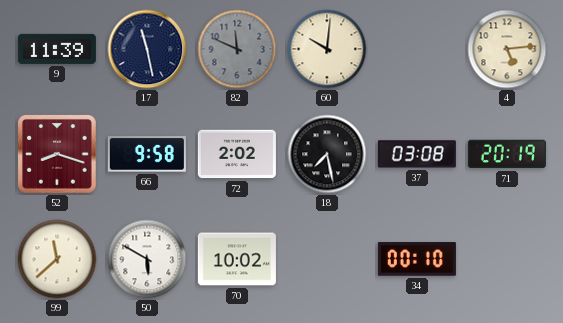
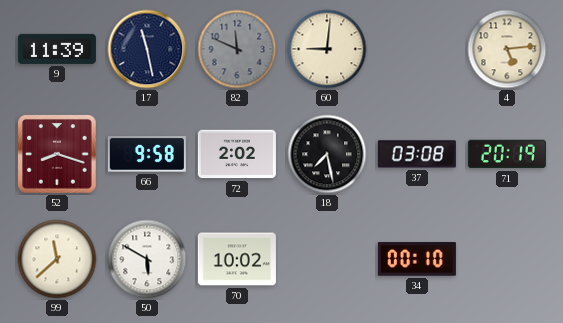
60: 10:01 -> 9:01
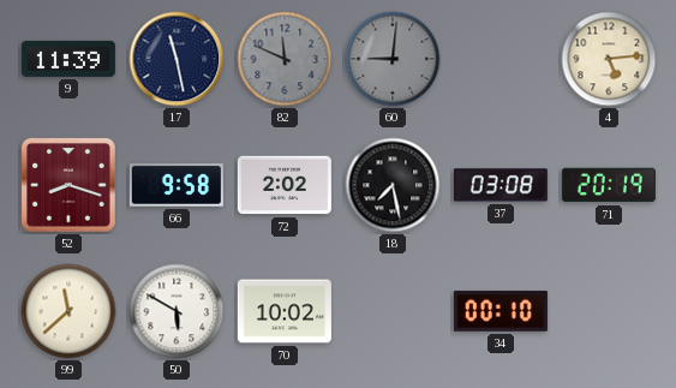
60 dial: cream -> grey
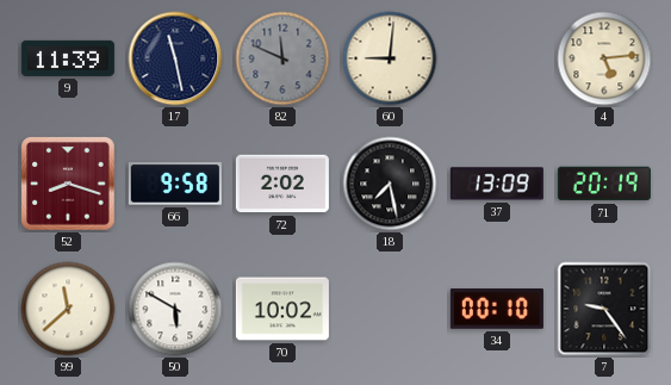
60 dial: grey -> cream
37: 03:08 -> 13:09
7: none -> 9:24
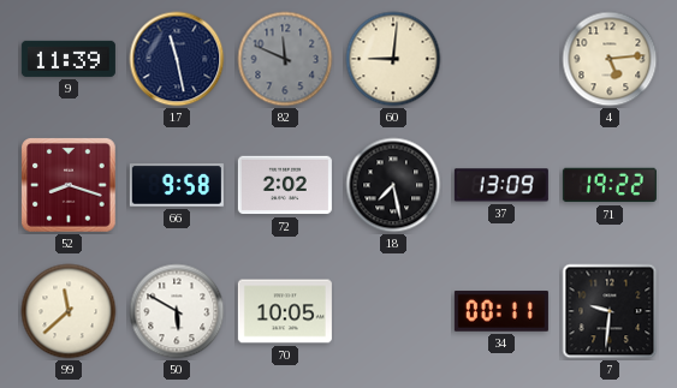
71: 20:19 -> 19:22
70: 10:02 -> 10:05
34: 00:10 -> 00:11
7: 9:24 -> 9:31
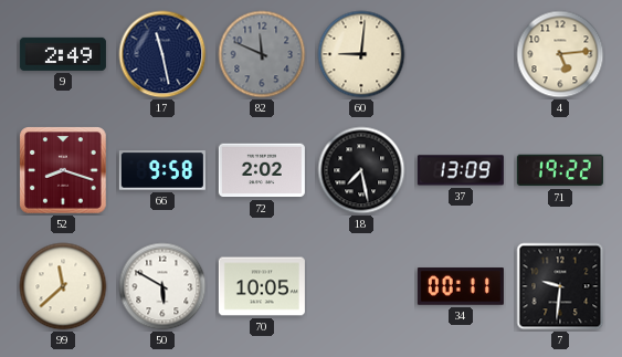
9: 11:39 -> 2:49
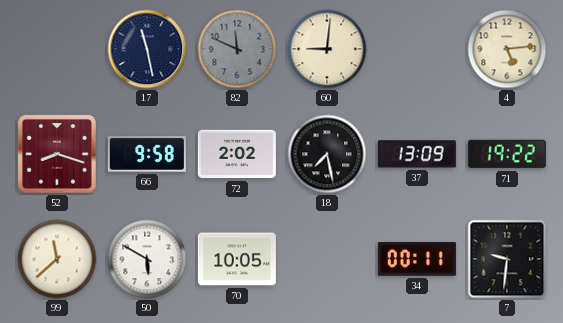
9: 2:49 -> none
